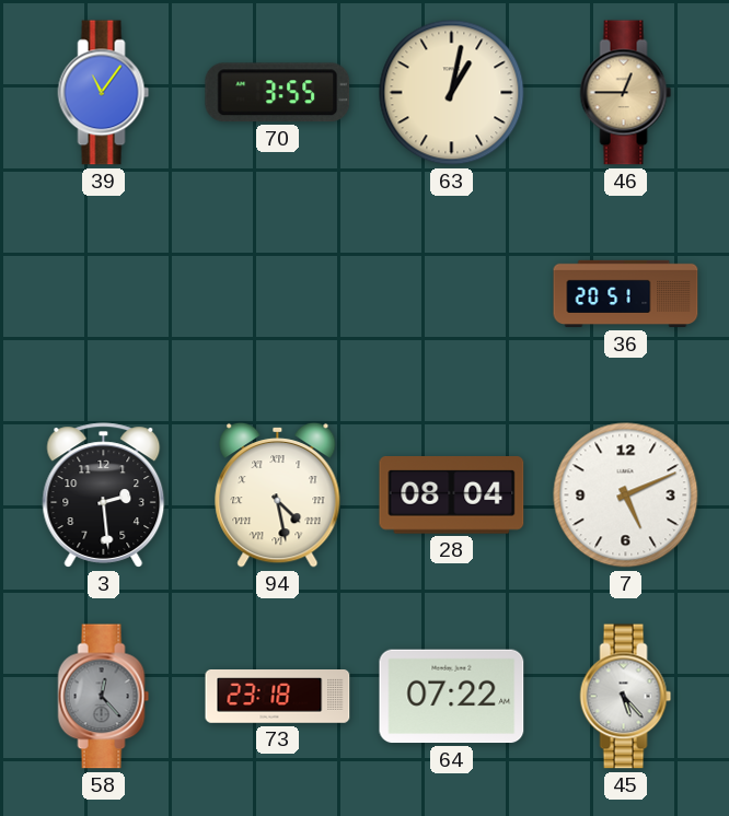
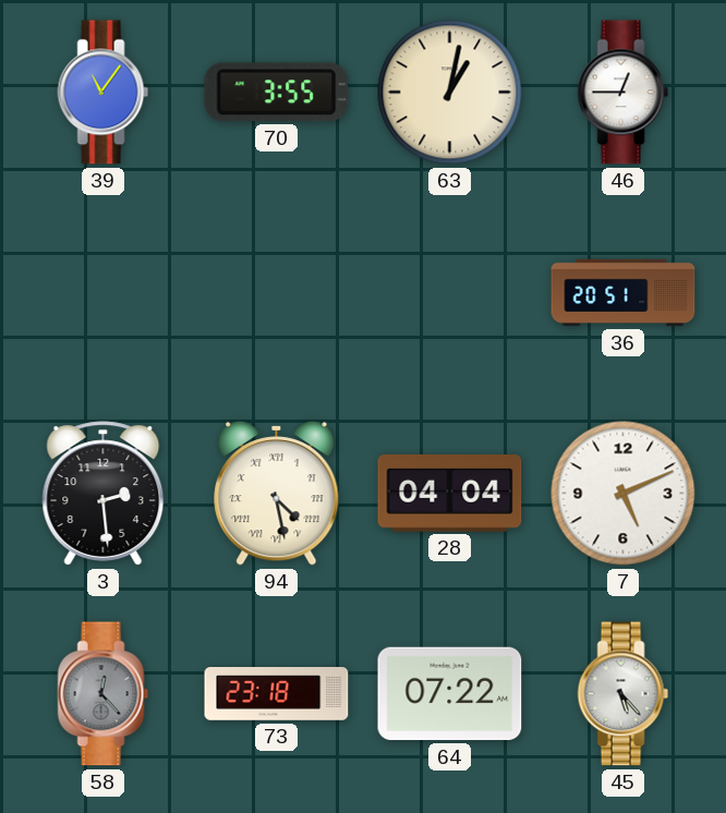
46 dial: champagne -> white
28: 08:04 -> 04:04
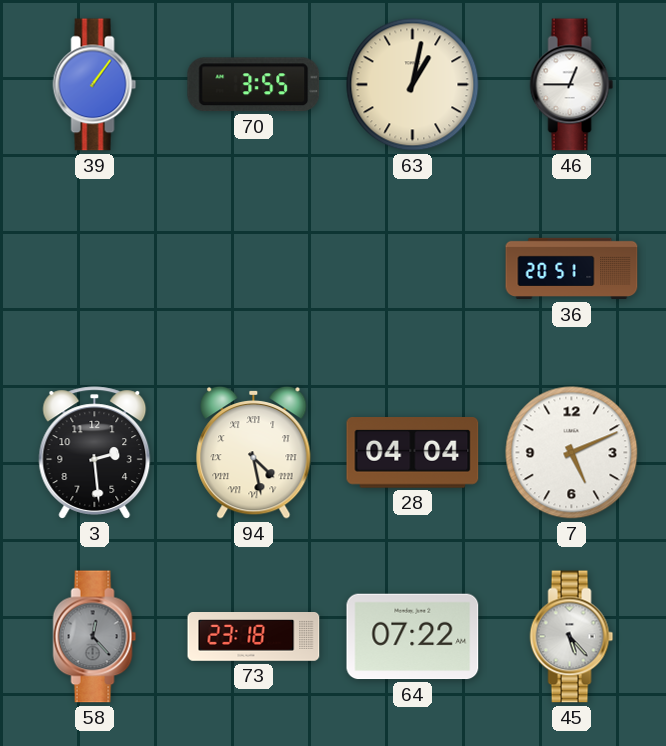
39: 11:06 -> 1:06
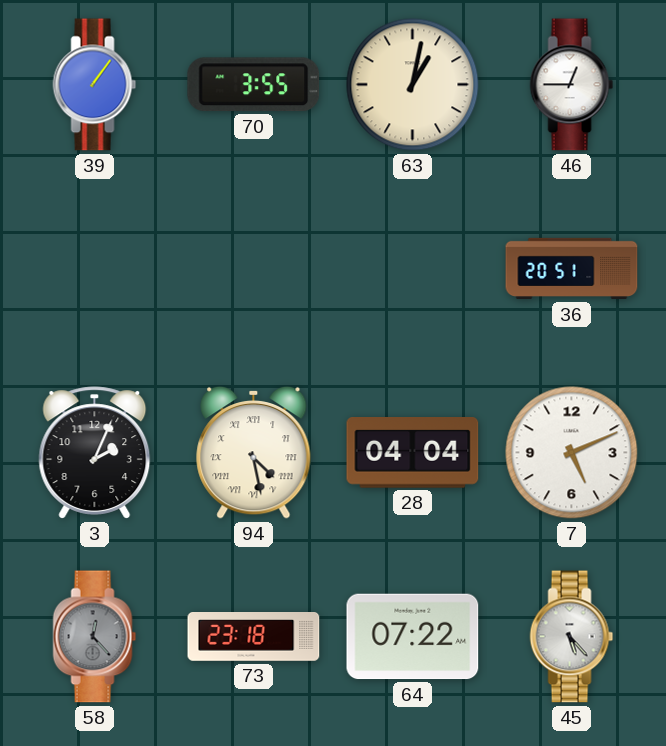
3: 2:29 -> 2:04
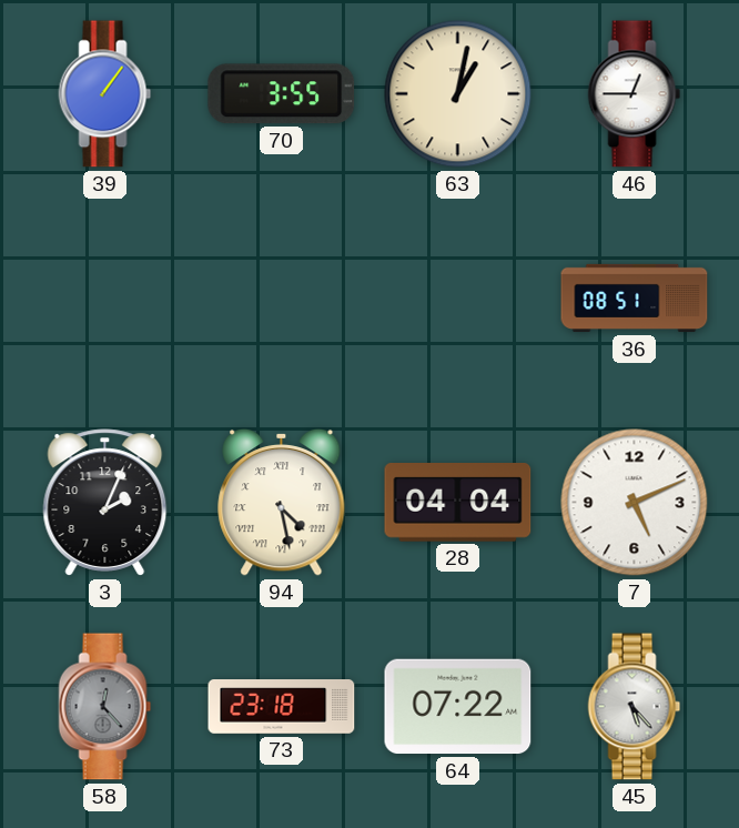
36: 20:51 -> 08:51
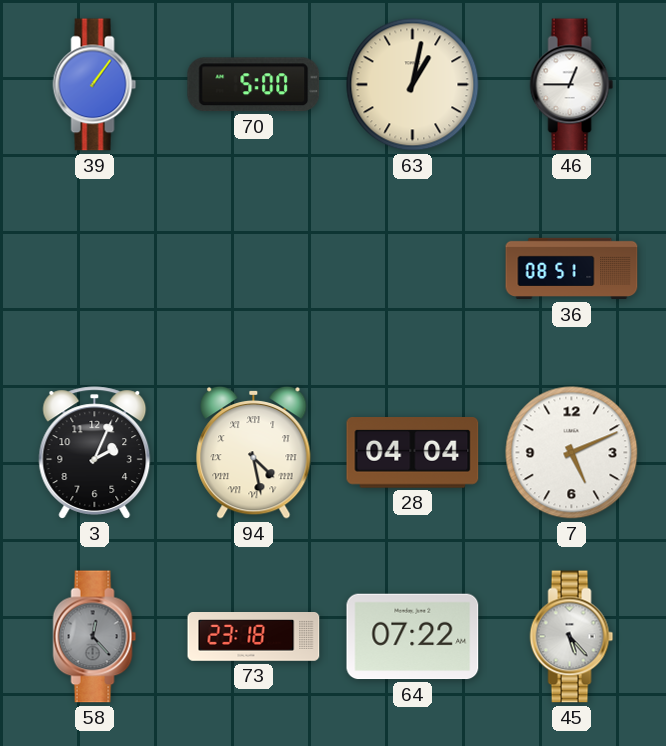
70: 3:55 -> 5:00
